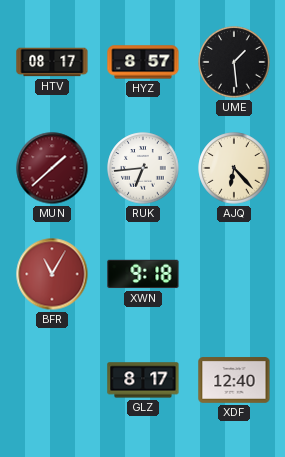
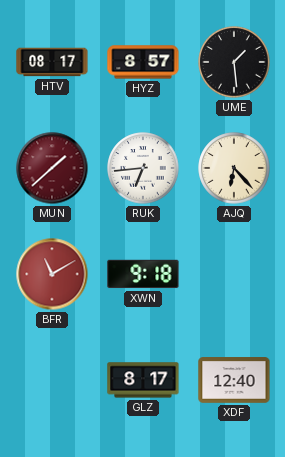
BFR: 11:05 -> 11:10
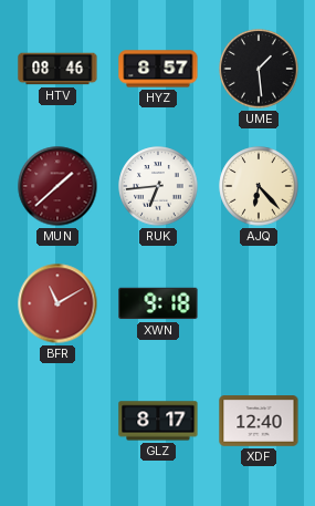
HTV: 08:17 -> 08:46
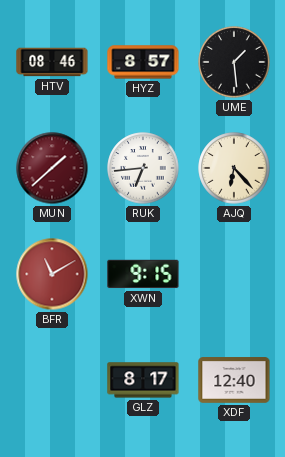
XWN: 9:18 -> 9:15
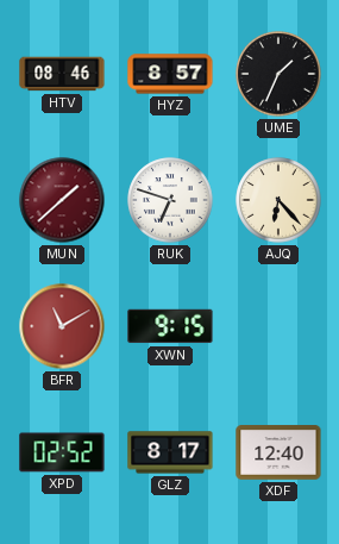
UME: 1:29 -> 1:34
RUK: 6:44 -> 6:48
XPD: none -> 02:52
